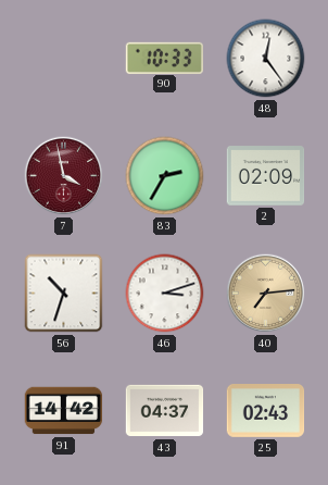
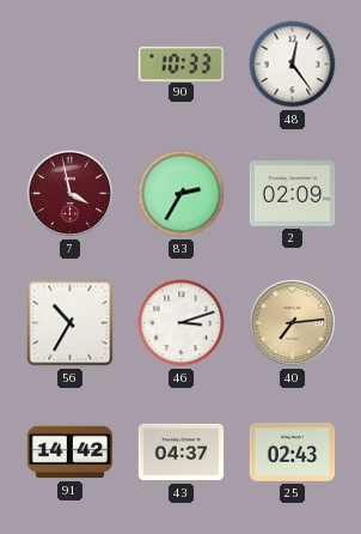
56: 10:33 -> 10:35
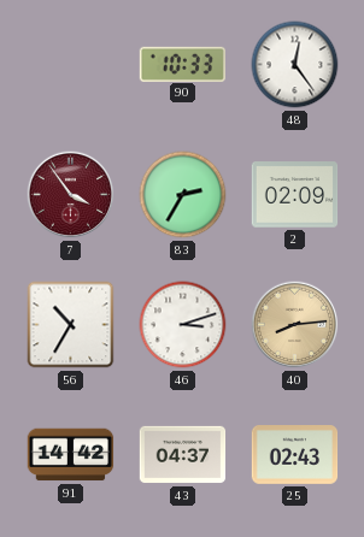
7: 3:58 -> 3:54
40: 7:14 -> 8:14
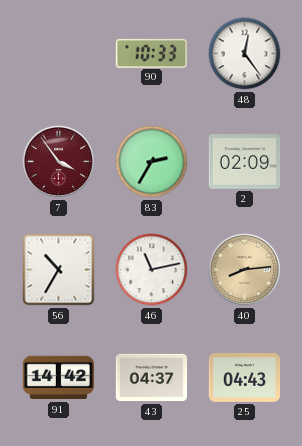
46: 3:12 -> 11:13
25: 02:43 -> 04:43
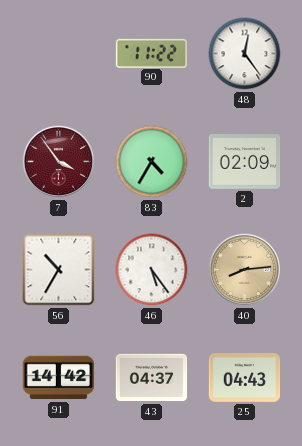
90: 10:33 -> 11:22
83: 2:35 -> 4:35
46: 11:13 -> 5:24
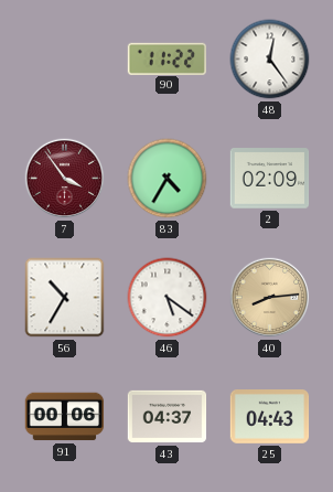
46: 5:24 -> 5:21
91: 14:42 -> 00:06
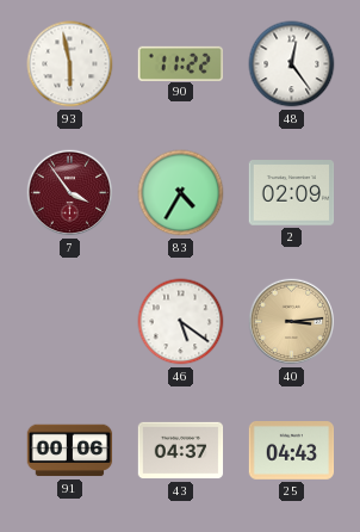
93: none -> 5:58
56: 10:35 -> none
40: 8:14 -> 3:14
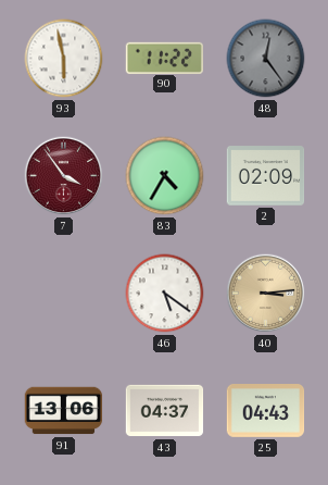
48 dial: white -> grey
91: 00:06 -> 13:06
